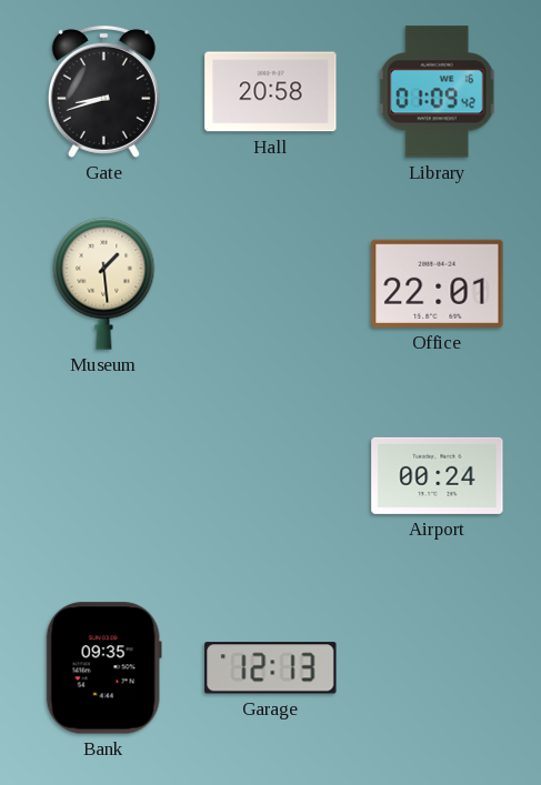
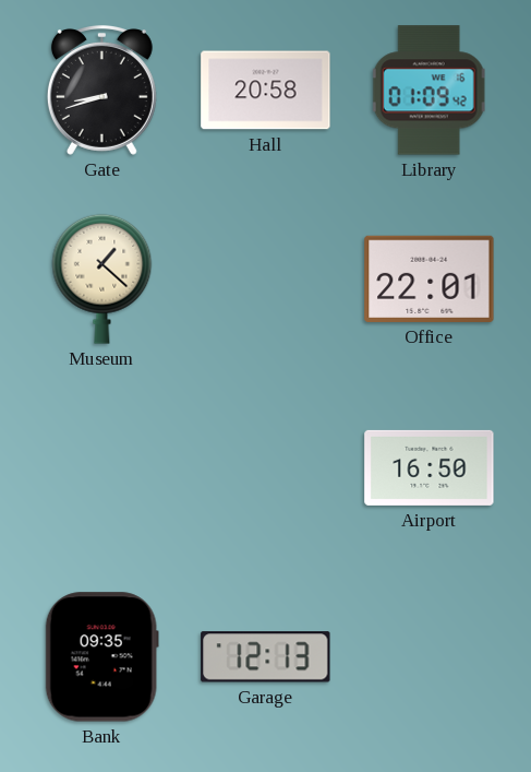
Museum: 1:29 -> 1:22
Airport: 00:24 -> 16:50
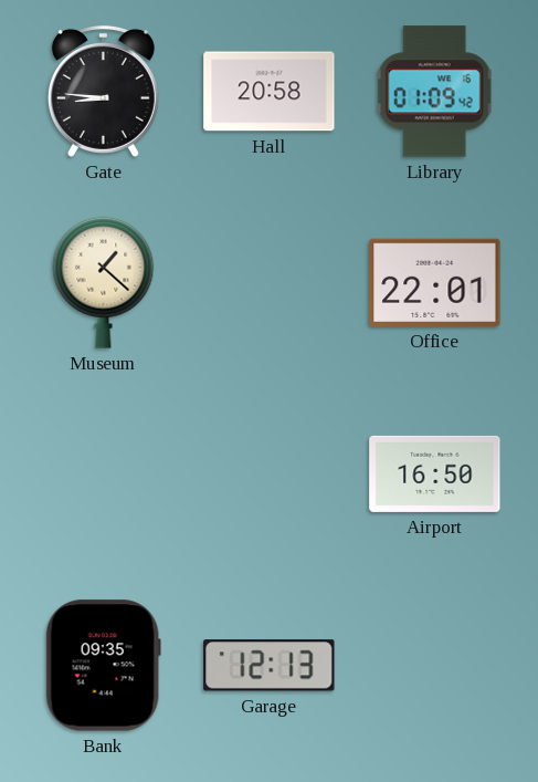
Gate: 8:42 -> 8:46
